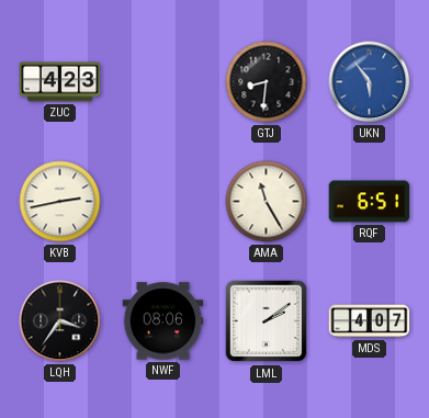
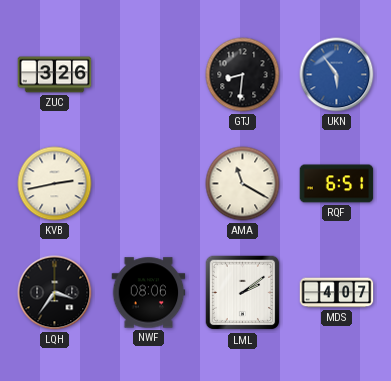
ZUC: 4:23 -> 3:26
AMA: 11:25 -> 11:20
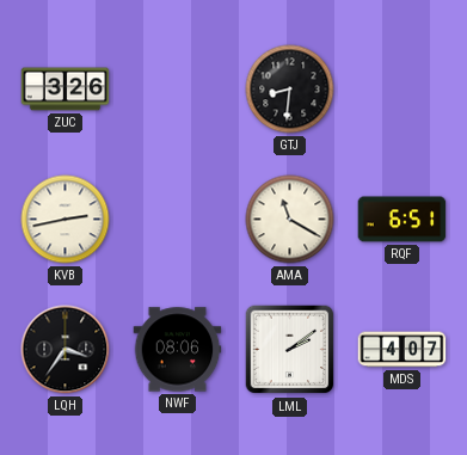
UKN: 5:54 -> none
